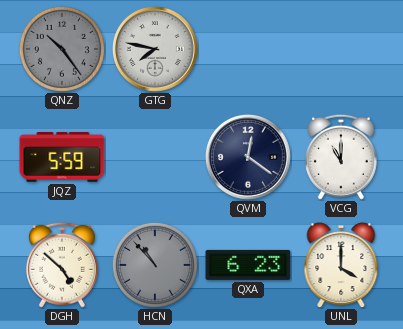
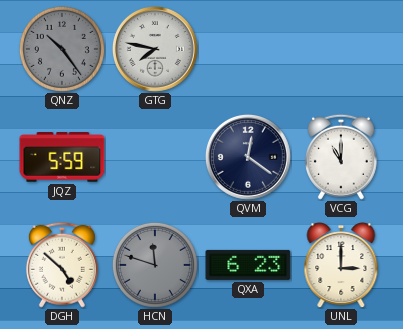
HCN: 10:53 -> 11:48
UNL: 4:00 -> 3:00
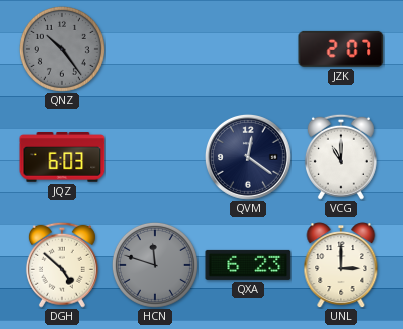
GTG: 7:47 -> none
JZK: none -> 2:07
JQZ: 5:59 -> 6:03
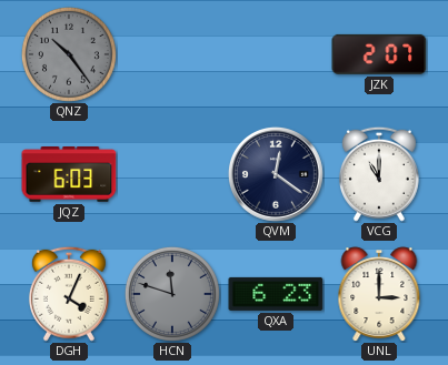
DGH: 4:52 -> 4:04
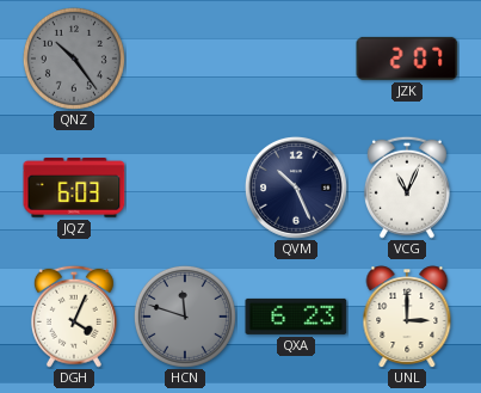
QVM: 12:21 -> 10:26
VCG: 11:00 -> 11:04
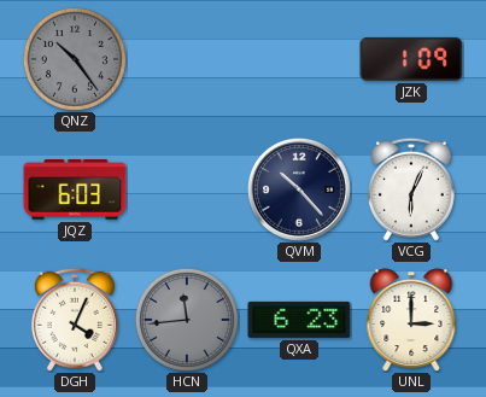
JZK: 2:07 -> 1:09
QVM: 10:26 -> 10:23
VCG: 11:04 -> 6:04
HCN: 11:48 -> 11:44
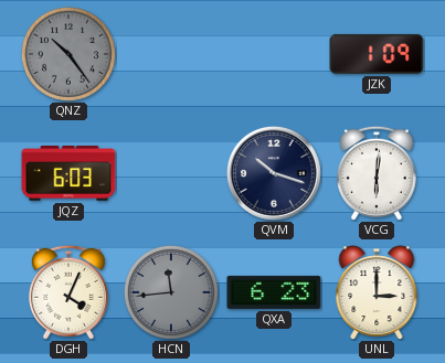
QVM: 10:23 -> 10:18
VCG: 6:04 -> 6:01
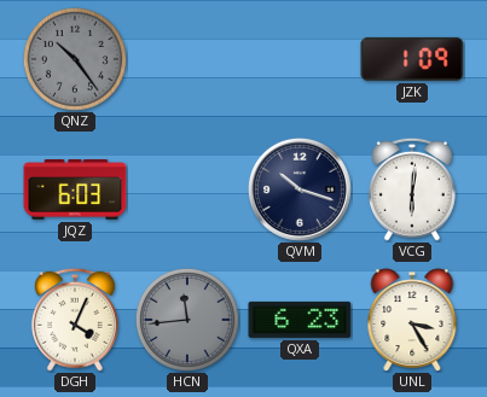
UNL: 3:00 -> 3:25
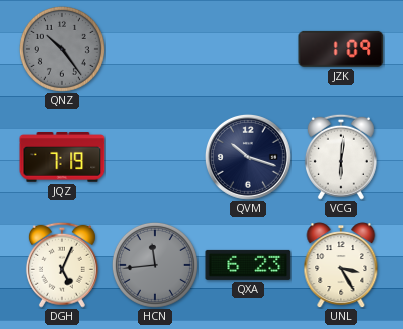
JQZ: 6:03 -> 7:19
DGH: 4:04 -> 5:04
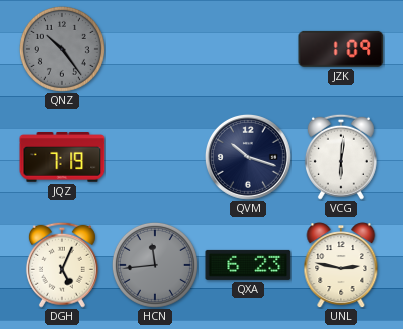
UNL: 3:25 -> 2:47
